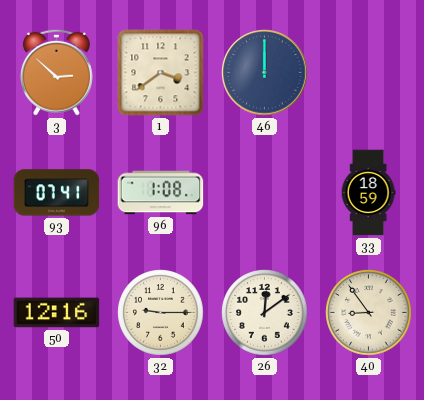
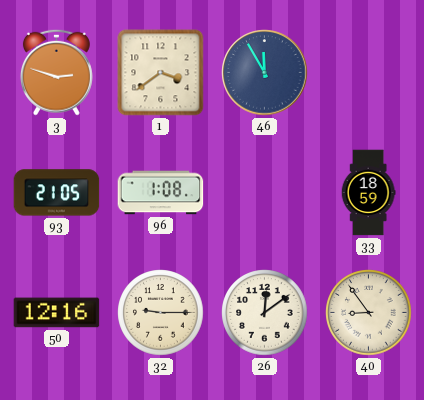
3: 2:52 -> 2:48
46: 12:00 -> 11:55
93: 07:41 -> 21:05
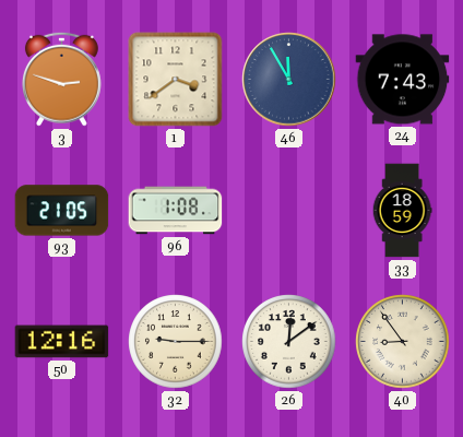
24: none -> 7:43
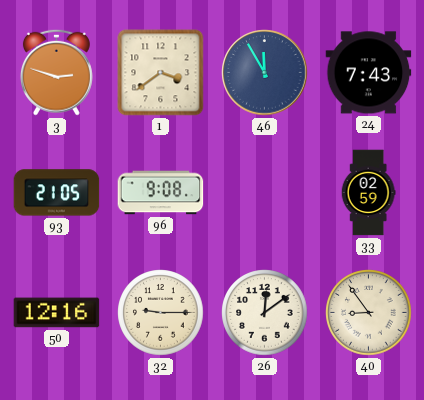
96: 1:08 -> 9:08
33: 18:59 -> 02:59
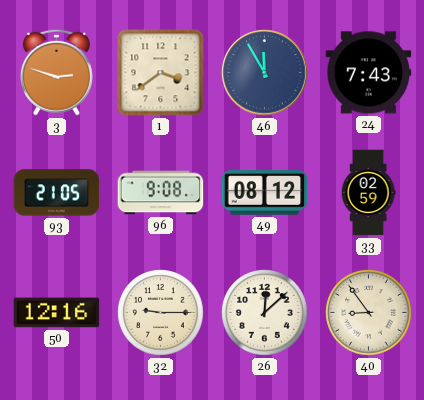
49: none -> 08:12
26: 12:09 -> 12:08
